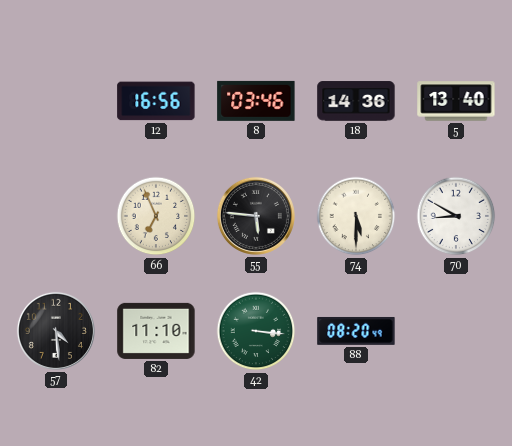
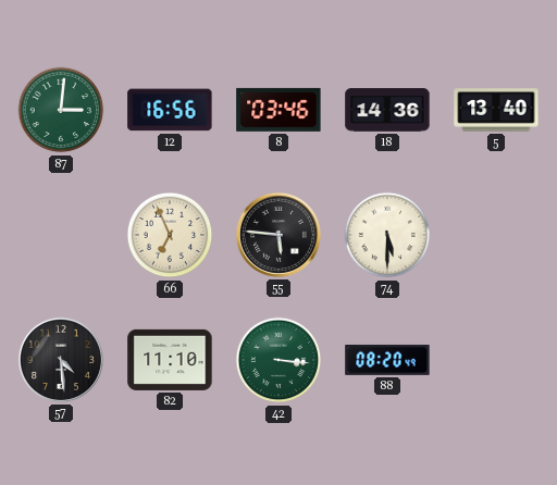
87: none -> 3:01
70: 8:50 -> none
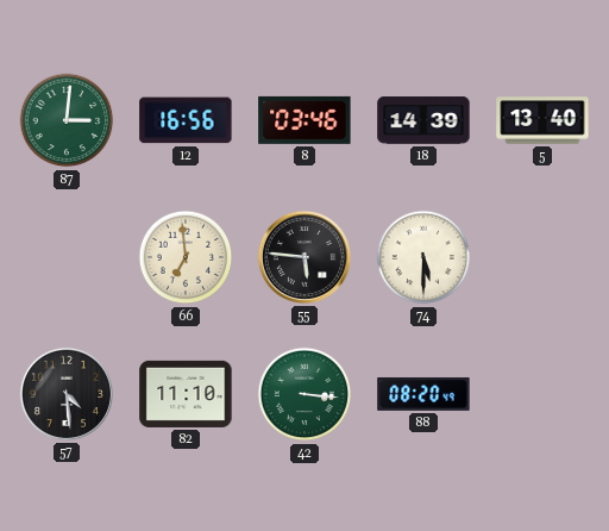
18: 14:36 -> 14:39
66: 6:56 -> 6:59
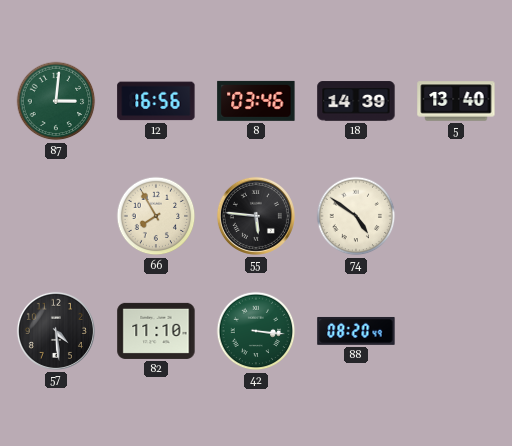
66: 6:59 -> 7:55
74: 5:30 -> 4:51
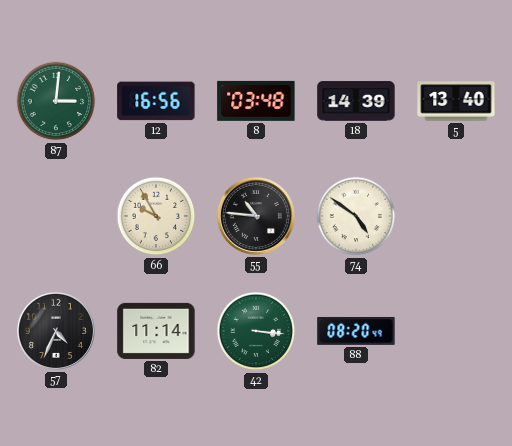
8: 03:46 -> 03:48
66: 7:55 -> 9:55
55: 5:46 -> 10:46
57: 4:29 -> 4:34
82: 11:10 -> 11:14
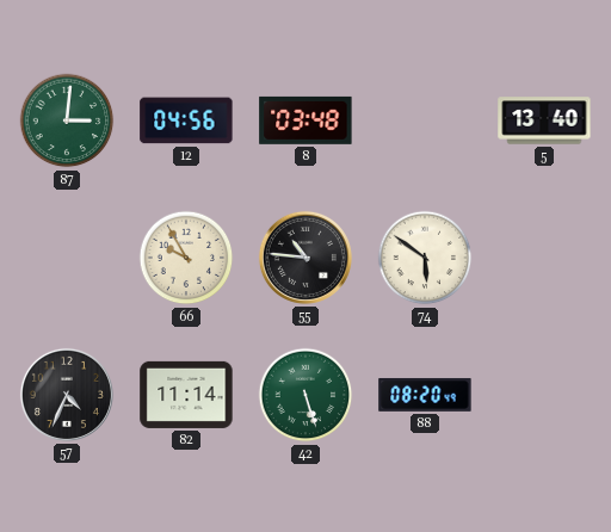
12: 16:56 -> 04:56
18: 14:39 -> none
74: 4:51 -> 5:51
42: 3:16 -> 5:27
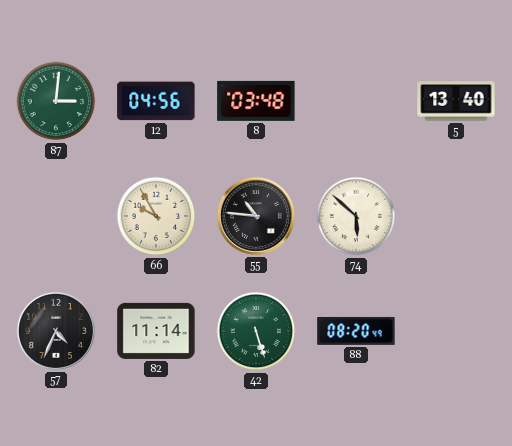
74: 5:51 -> 5:52
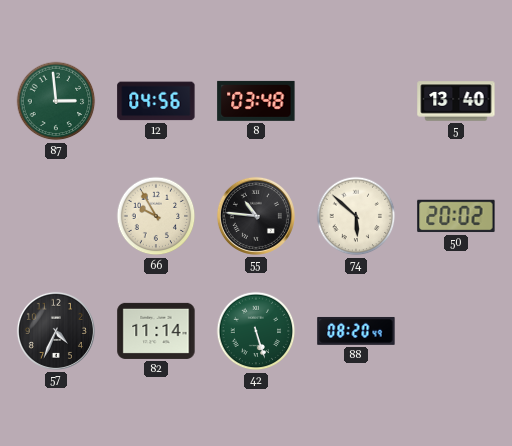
87: 3:01 -> 2:59
50: none -> 20:02
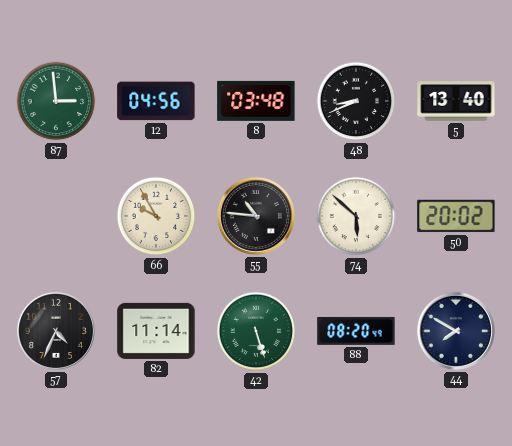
48: none -> 8:41
44: none -> 7:50
